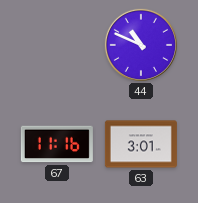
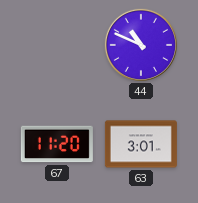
67: 11:16 -> 11:20
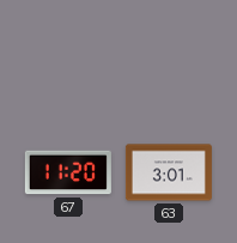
44: 10:49 -> none
